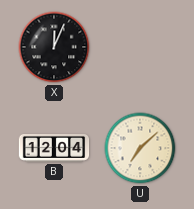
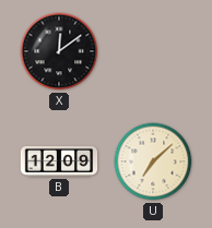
X: 12:04 -> 12:09
B: 12:04 -> 12:09
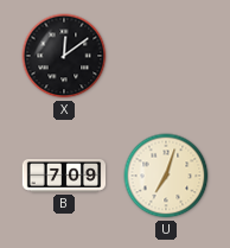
B: 12:09 -> 7:09
U: 7:08 -> 7:03
